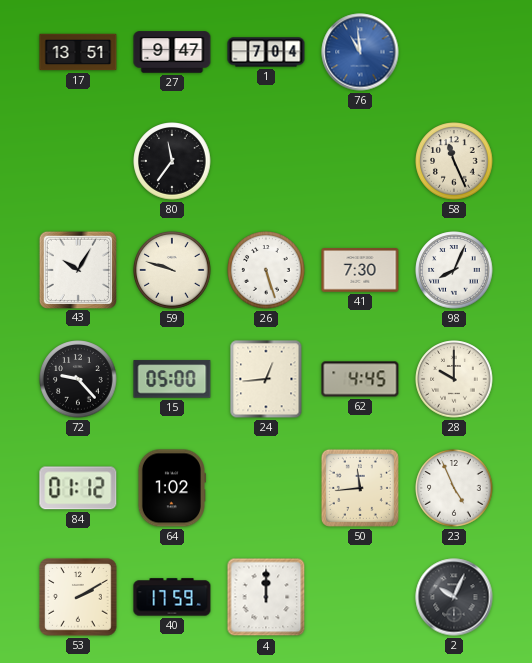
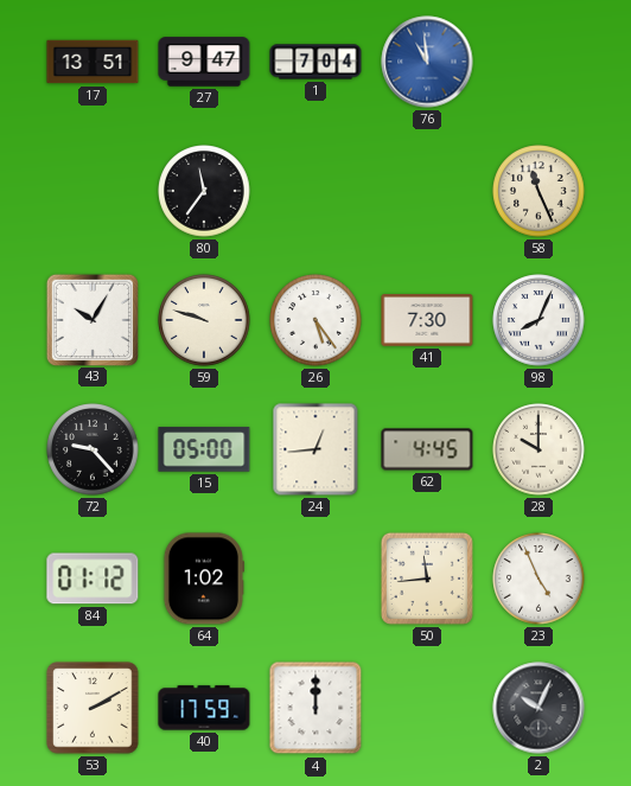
26: 5:27 -> 5:24
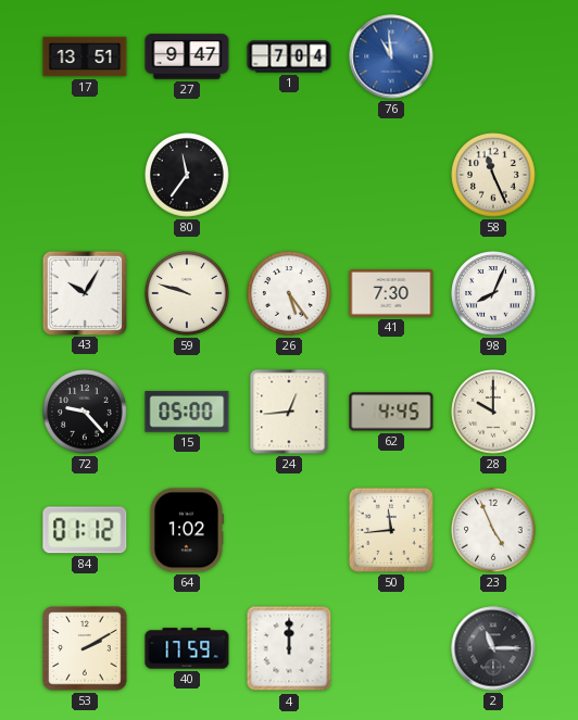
2: 10:04 -> 11:15
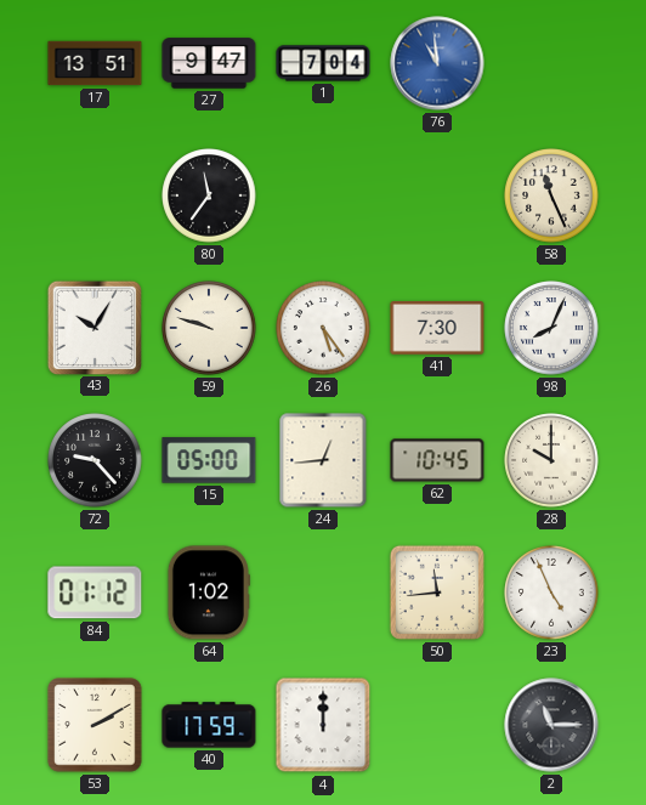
62: 4:45 -> 10:45
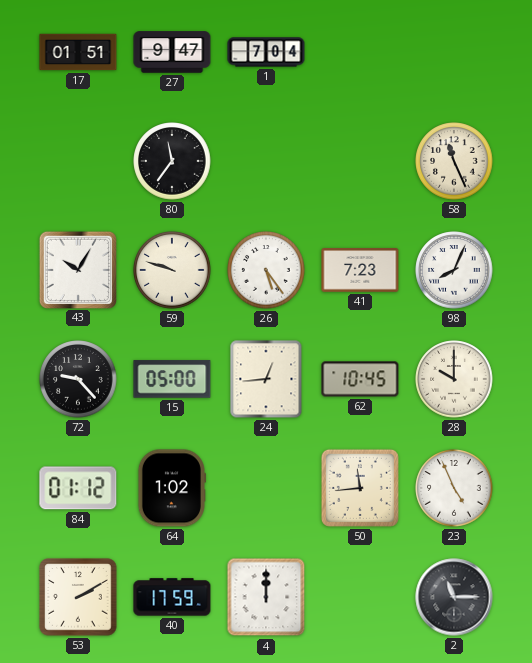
17: 13:51 -> 01:51
76: 10:59 -> none
41: 7:30 -> 7:23
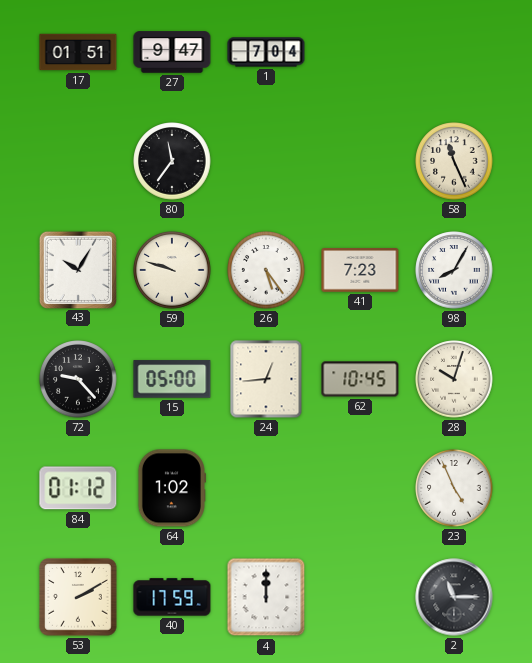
98: 8:04 -> 8:05
28: 10:00 -> 10:03
50: 11:44 -> none
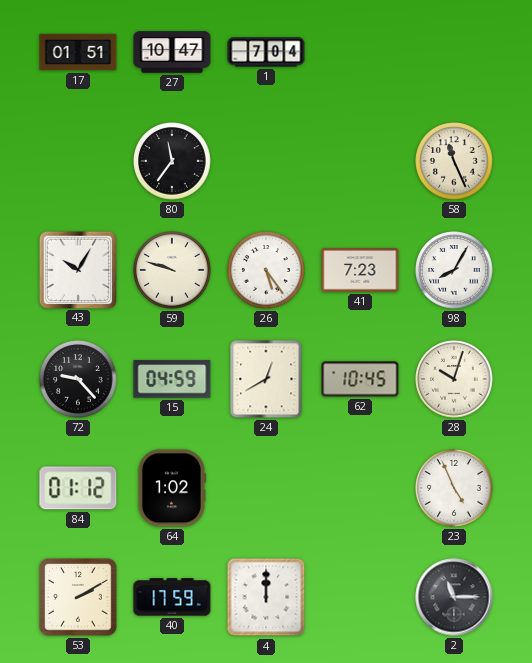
27: 9:47 -> 10:47
15: 05:00 -> 04:59
24: 12:44 -> 12:40
